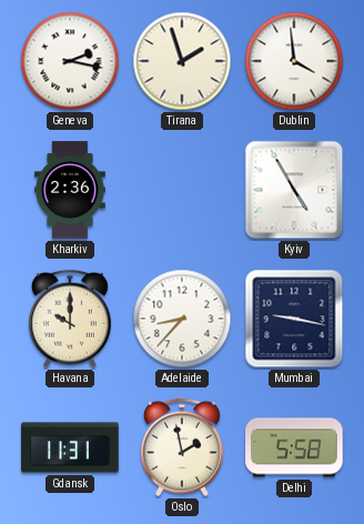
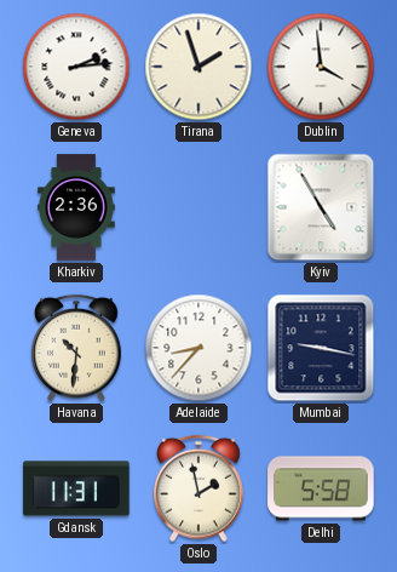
Geneva: 2:17 -> 2:14
Havana: 10:00 -> 10:31
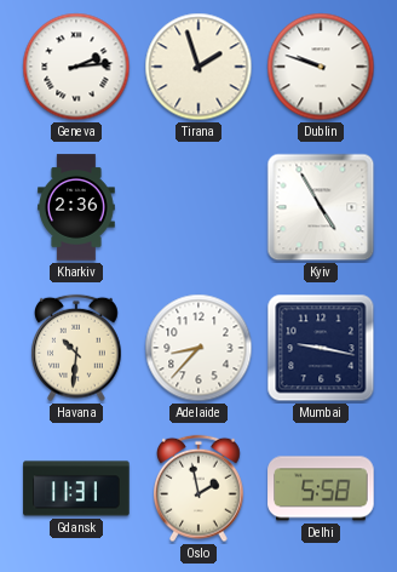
Dublin: 3:59 -> 9:48
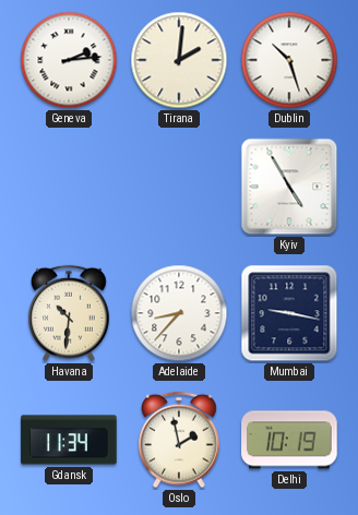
Tirana: 1:57 -> 2:01
Dublin: 9:48 -> 10:27
Kharkiv: 2:36 -> none
Gdansk: 11:31 -> 11:34
Delhi: 5:58 -> 10:19
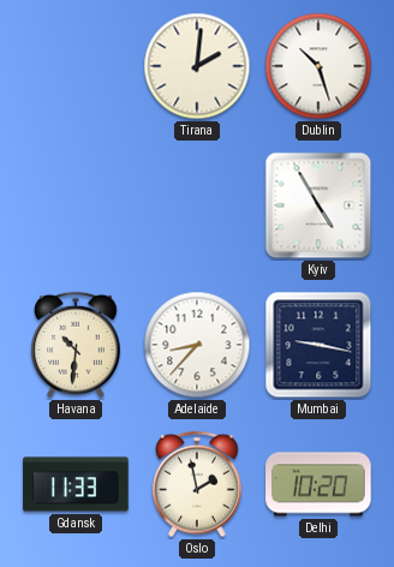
Geneva: 2:14 -> none
Gdansk: 11:34 -> 11:33
Delhi: 10:19 -> 10:20
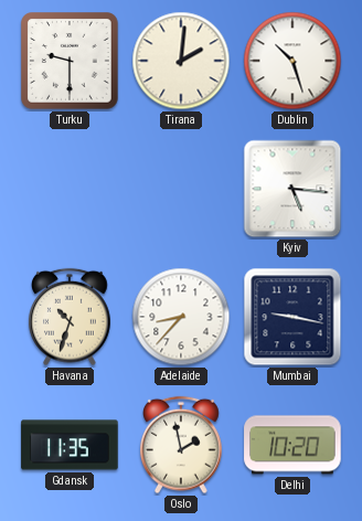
Turku: none -> 9:30
Kyiv: 4:55 -> 5:16
Havana: 10:31 -> 10:33
Gdansk: 11:33 -> 11:35
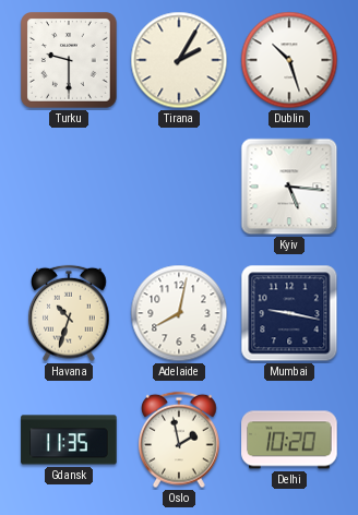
Tirana: 2:01 -> 2:05
Adelaide: 8:37 -> 8:02
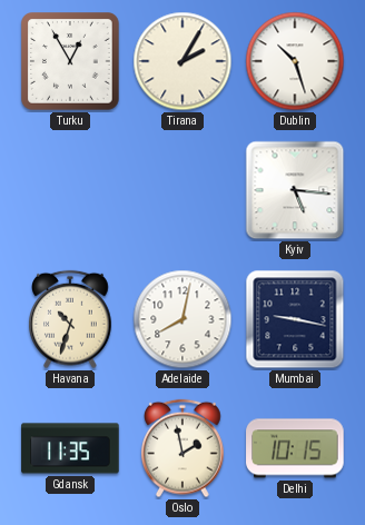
Turku: 9:30 -> 12:55
Delhi: 10:20 -> 10:15
